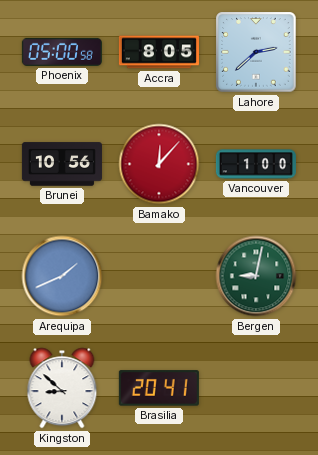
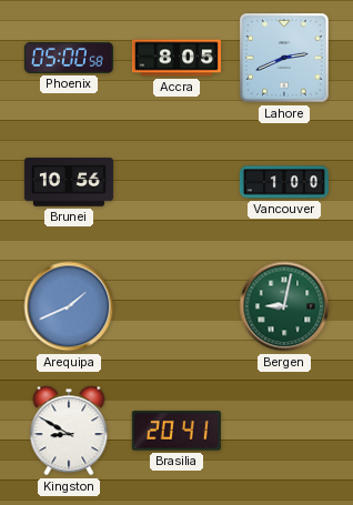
Lahore: 2:38 -> 2:41
Bamako: 12:07 -> none
Kingston: 8:52 -> 8:50
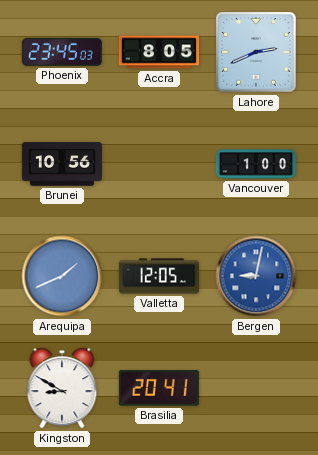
Phoenix: 05:00 -> 23:45
Valletta: none -> 12:05
Bergen dial: green -> blue
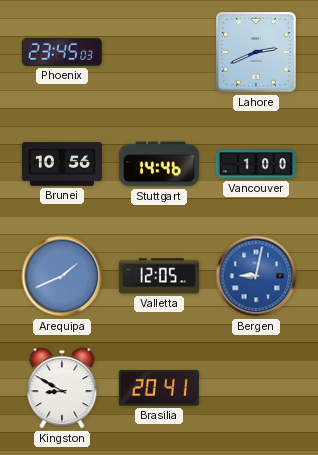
Accra: 8:05 -> none
Stuttgart: none -> 14:46
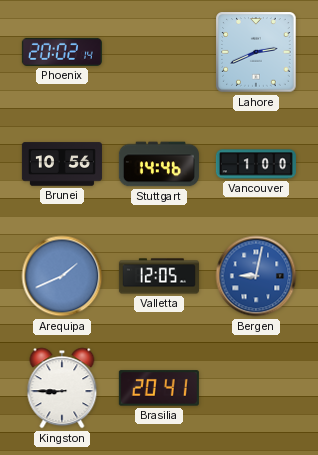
Phoenix: 23:45 -> 20:02
Kingston: 8:50 -> 8:45
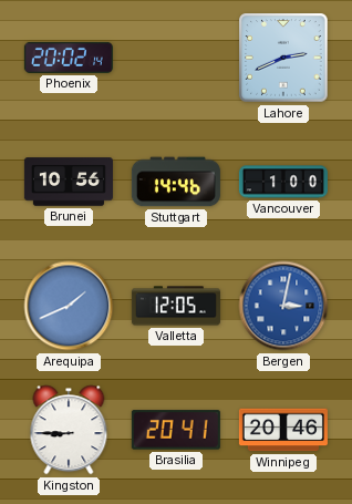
Bergen: 9:02 -> 3:02
Winnipeg: none -> 20:46
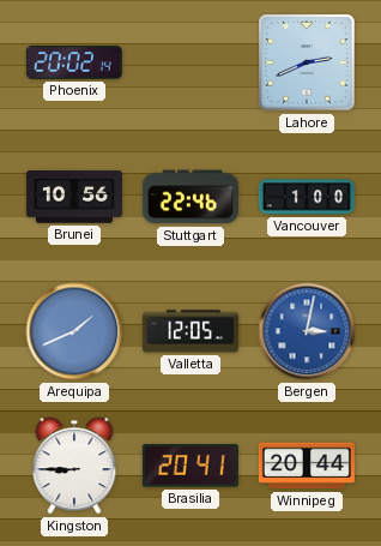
Stuttgart: 14:46 -> 22:46
Winnipeg: 20:46 -> 20:44
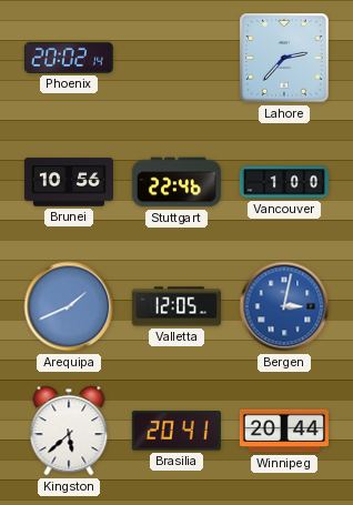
Lahore: 2:41 -> 2:37
Kingston: 8:45 -> 5:38
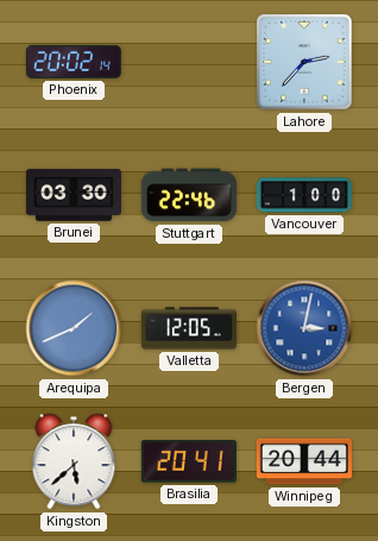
Brunei: 10:56 -> 03:30
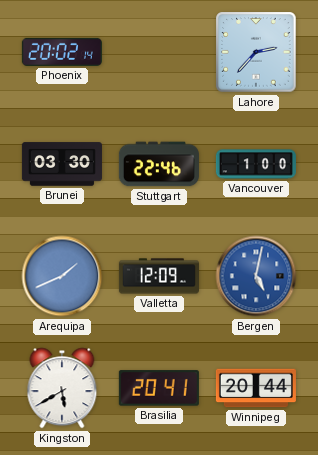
Valletta: 12:05 -> 12:09
Bergen: 3:02 -> 5:02
Kingston: 5:38 -> 5:40
